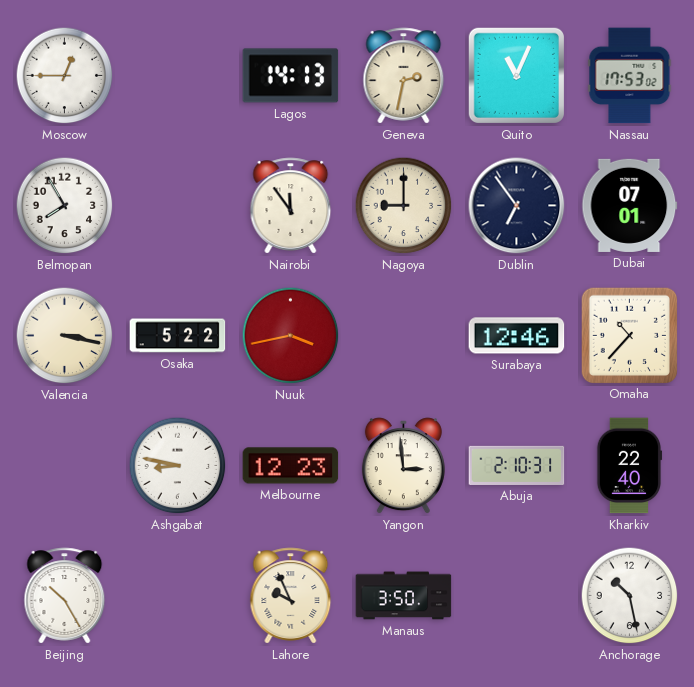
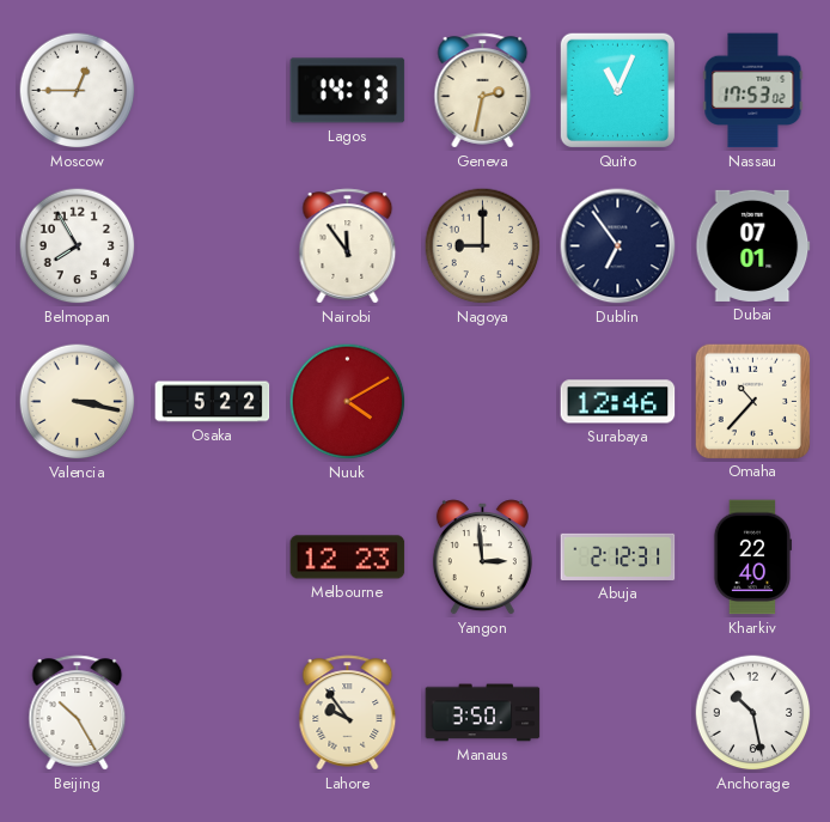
Nuuk: 3:43 -> 4:10
Ashgabat: 8:47 -> none
Abuja: 2:10 -> 2:12
Lahore: 9:56 -> 9:54
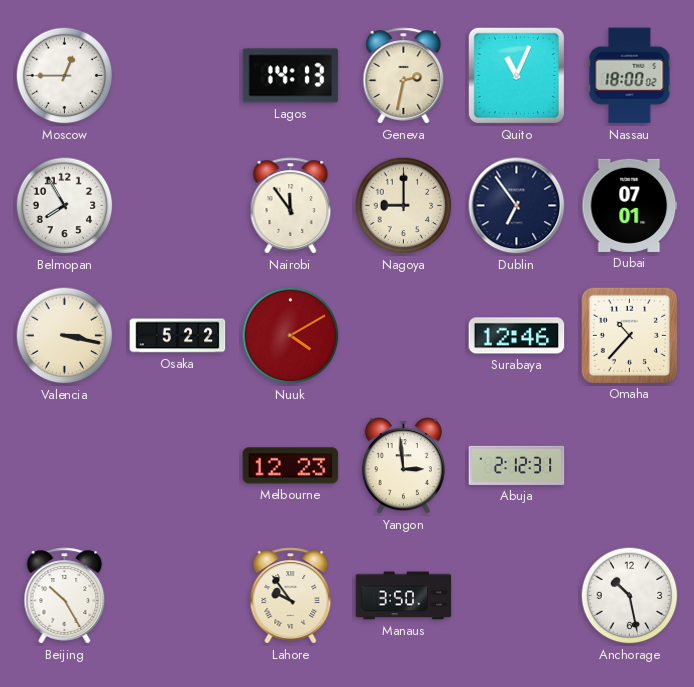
Nassau: 17:53 -> 18:00
Kharkiv: 22:40 -> none
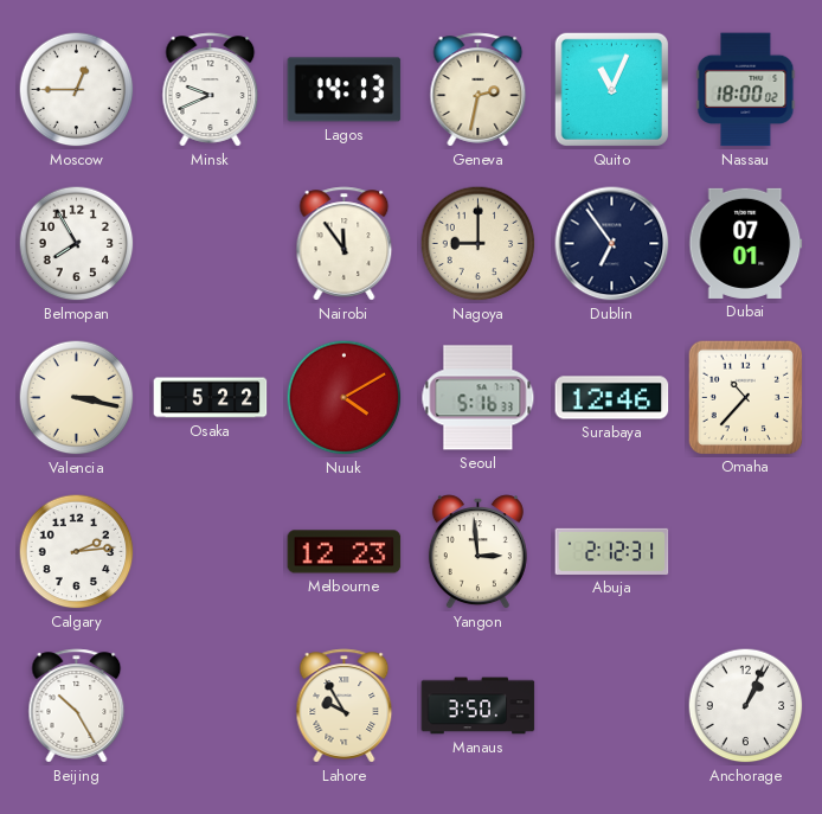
Minsk: none -> 9:41
Seoul: none -> 5:16
Calgary: none -> 2:14
Lahore: 9:54 -> 9:55
Anchorage: 10:28 -> 1:04
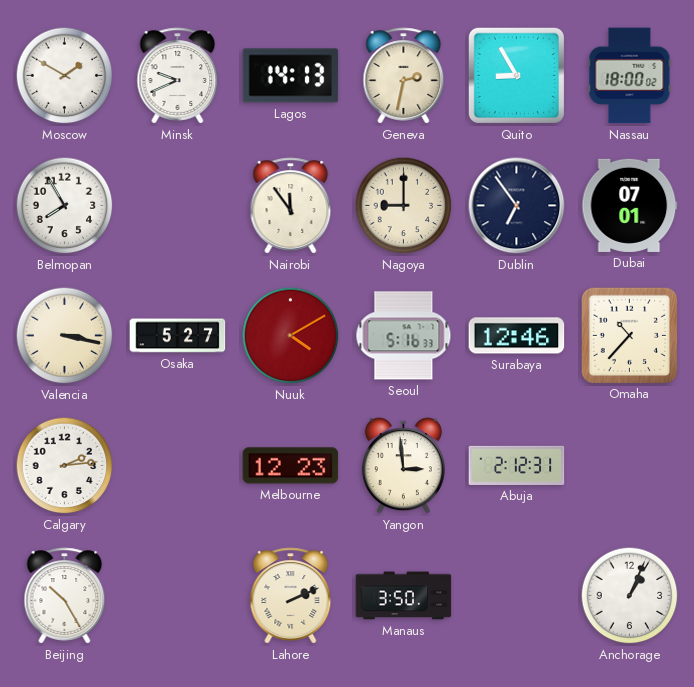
Moscow: 12:45 -> 1:50
Quito: 11:04 -> 8:55
Osaka: 5:22 -> 5:27
Lahore: 9:55 -> 2:11
